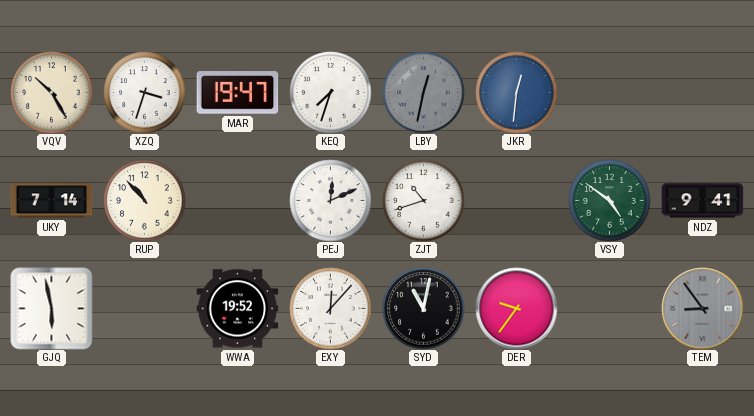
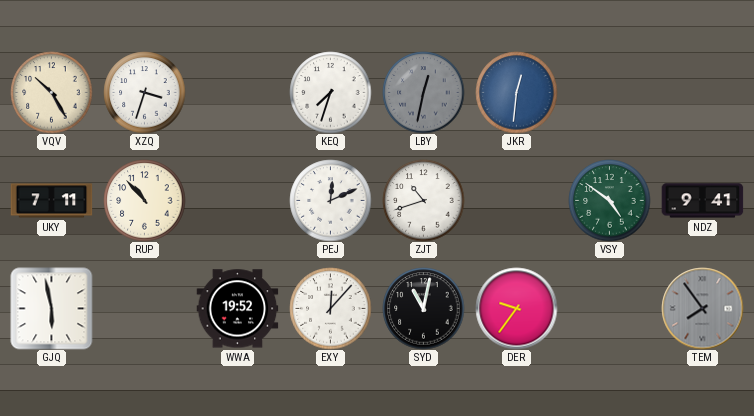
MAR: 19:47 -> none
UKY: 7:14 -> 7:11
TEM: 8:54 -> 7:54
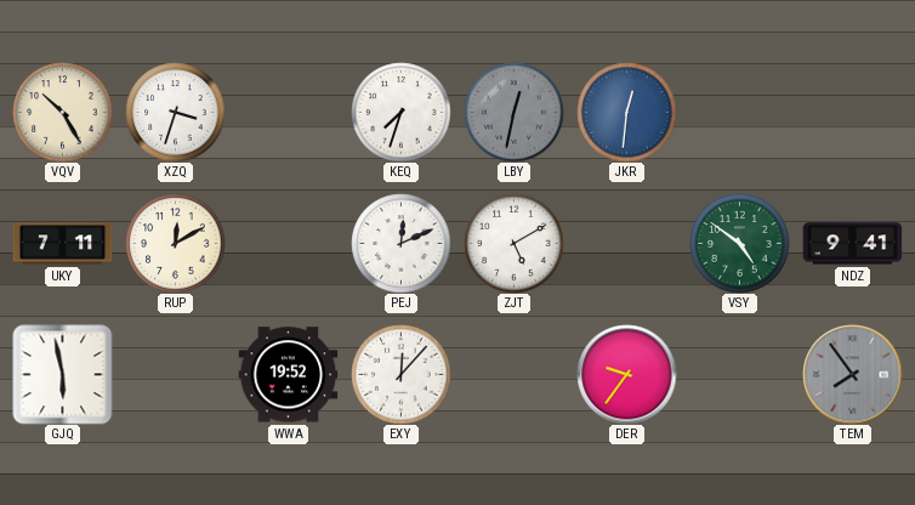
RUP: 10:53 -> 12:10
ZJT: 10:42 -> 5:10
SYD: 11:02 -> none
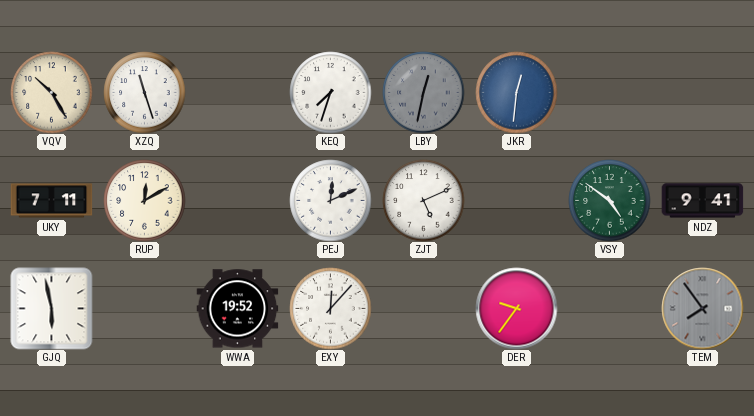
XZQ: 3:33 -> 11:27
ZJT: 5:10 -> 5:11
